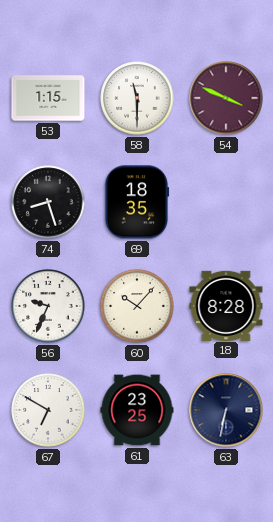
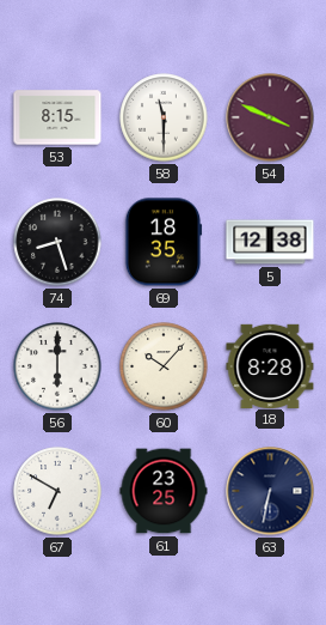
53: 1:15 -> 8:15
5: none -> 12:38
56: 9:34 -> 6:00
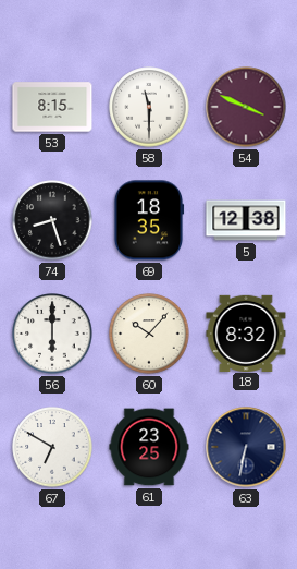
18: 8:28 -> 8:32
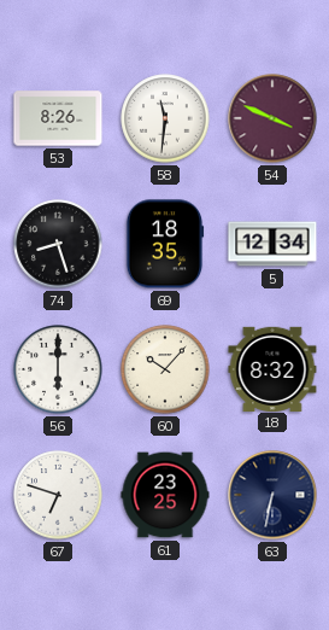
53: 8:15 -> 8:26
58: 11:30 -> 11:31
5: 12:38 -> 12:34
67: 6:50 -> 6:48
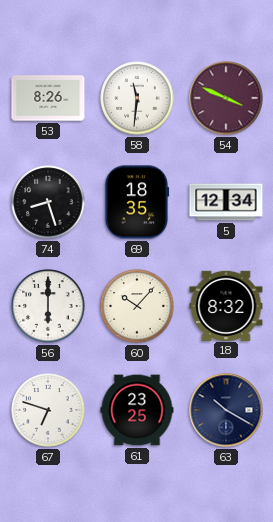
63: 6:32 -> 10:20
